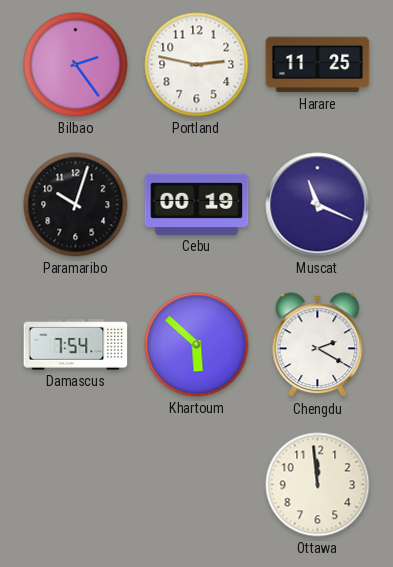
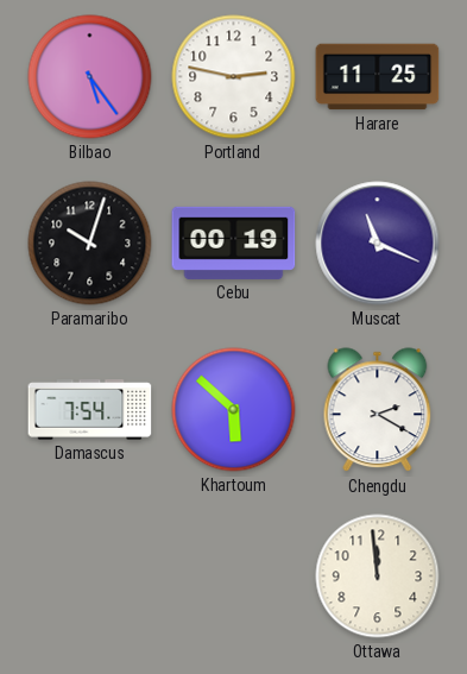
Bilbao: 2:24 -> 5:24
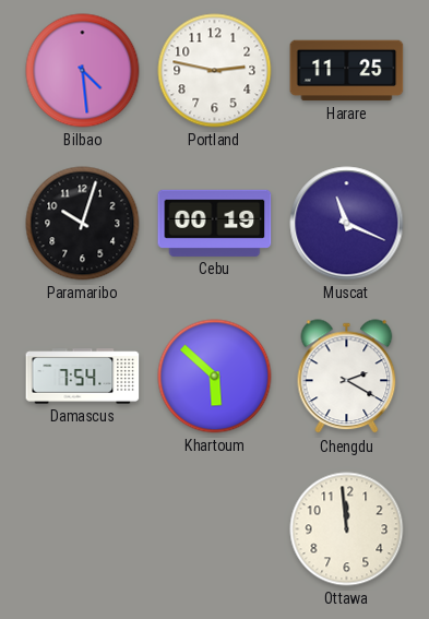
Bilbao: 5:24 -> 4:29
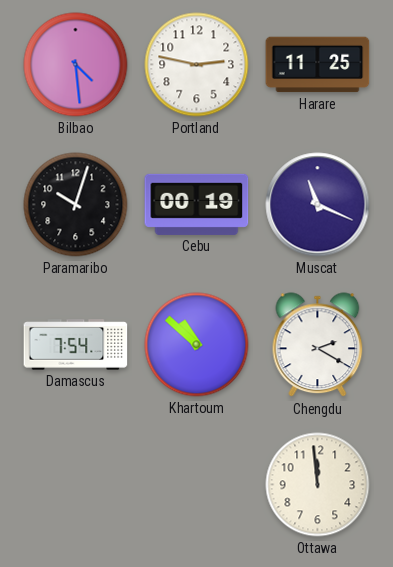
Khartoum: 5:52 -> 10:52
